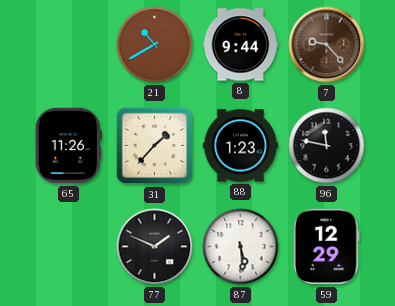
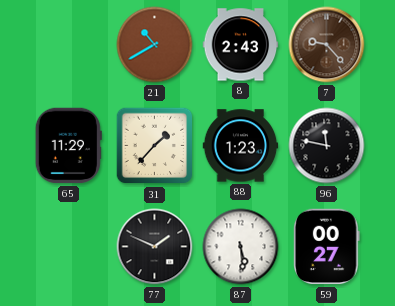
8: 9:44 -> 2:43
65: 11:26 -> 11:29
59: 12:29 -> 00:27
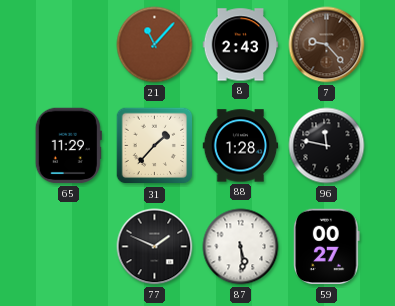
21: 10:40 -> 11:07
88: 1:23 -> 1:28
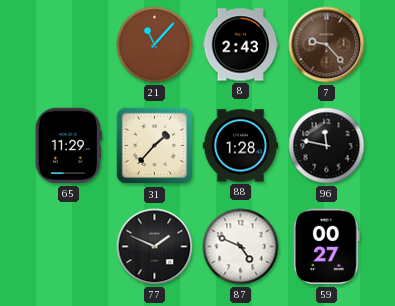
87: 5:29 -> 4:49
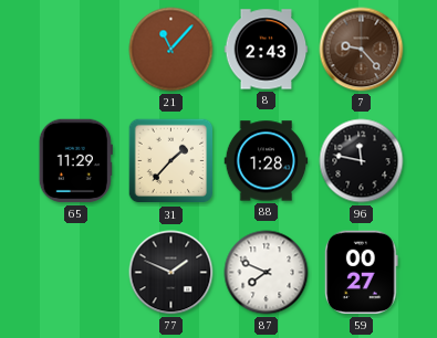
87: 4:49 -> 7:49
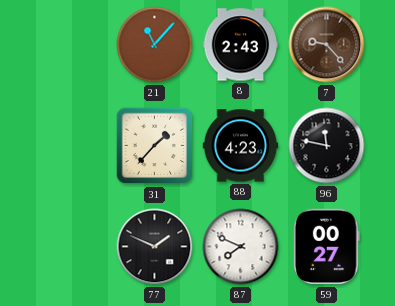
65: 11:29 -> none
88: 1:28 -> 4:23
